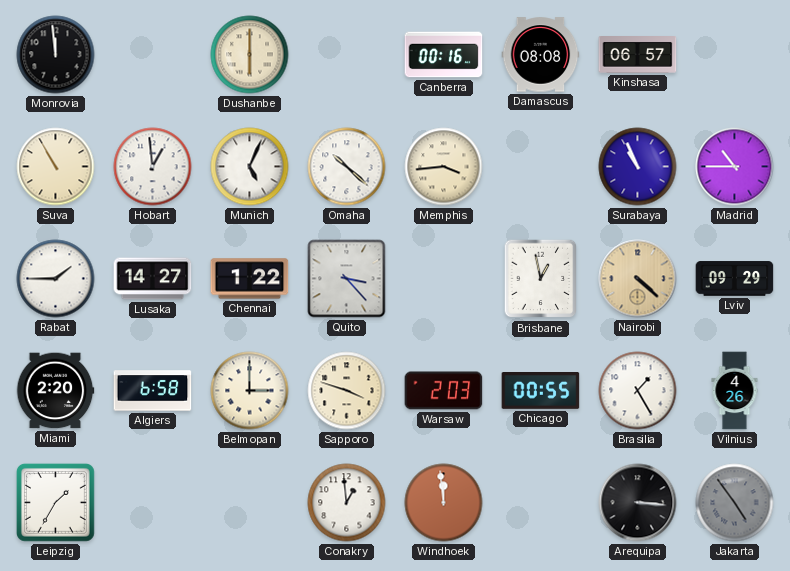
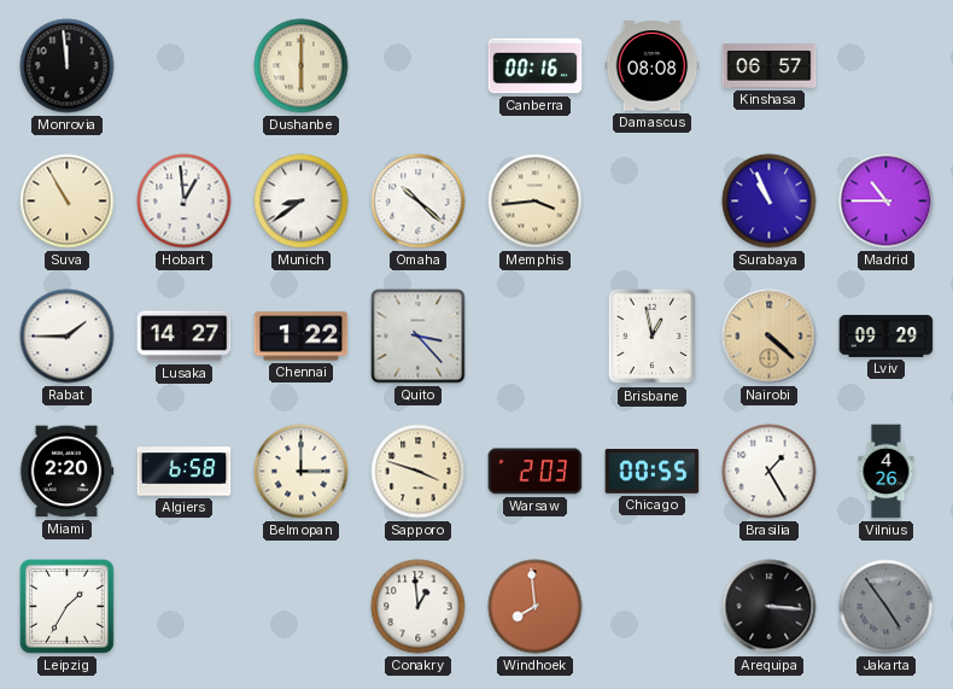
Munich: 5:04 -> 8:39
Windhoek: 11:59 -> 7:59
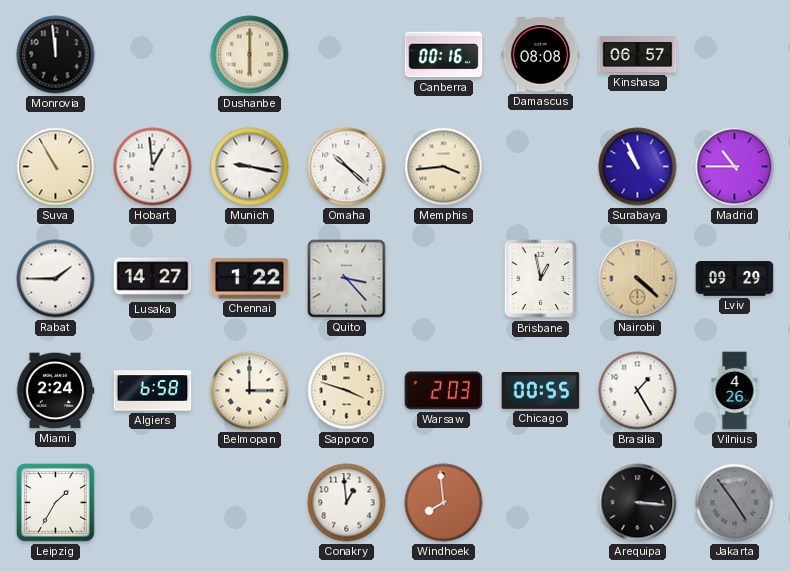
Munich: 8:39 -> 9:17
Miami: 2:20 -> 2:24
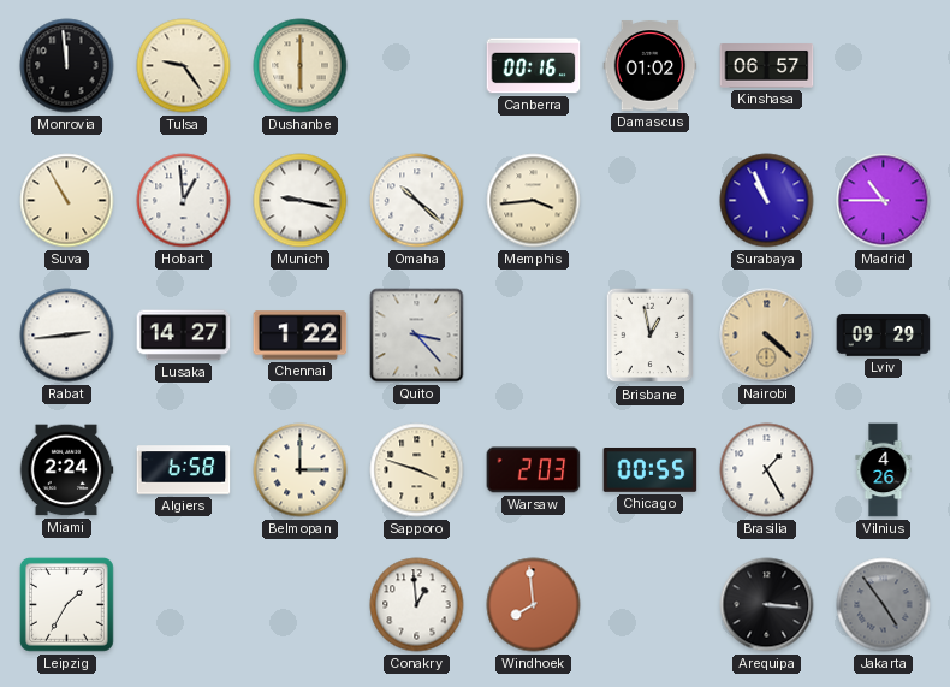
Tulsa: none -> 9:24
Damascus: 08:08 -> 01:02
Rabat: 1:45 -> 2:44
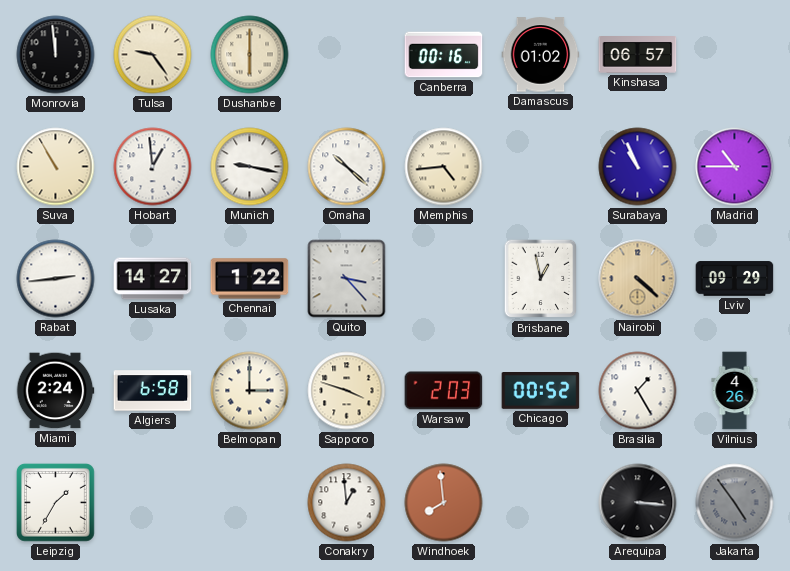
Memphis: 3:44 -> 4:44
Chicago: 00:55 -> 00:52
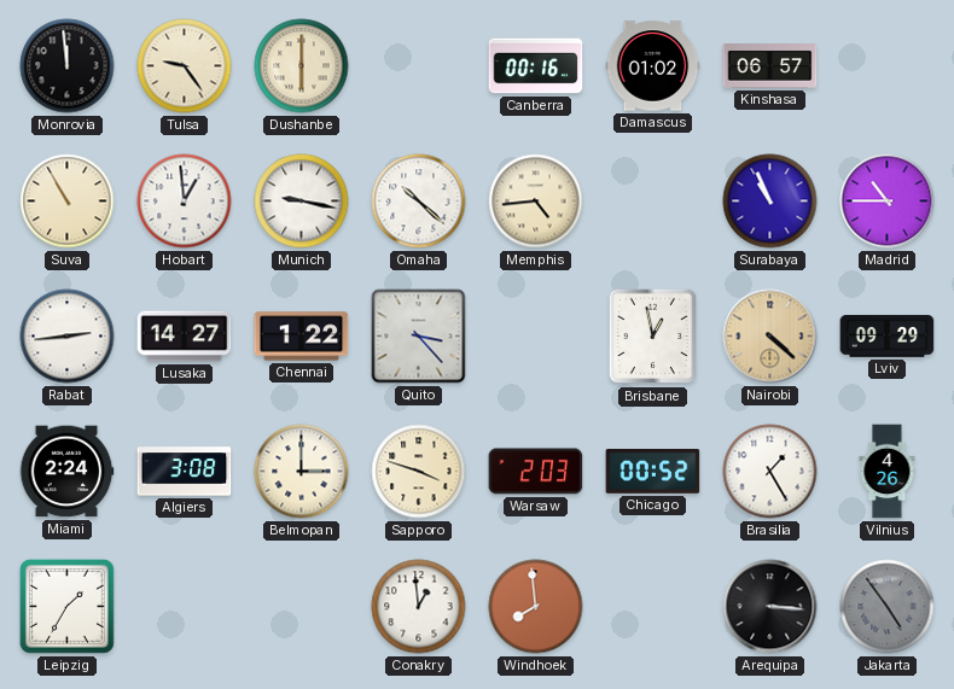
Algiers: 6:58 -> 3:08
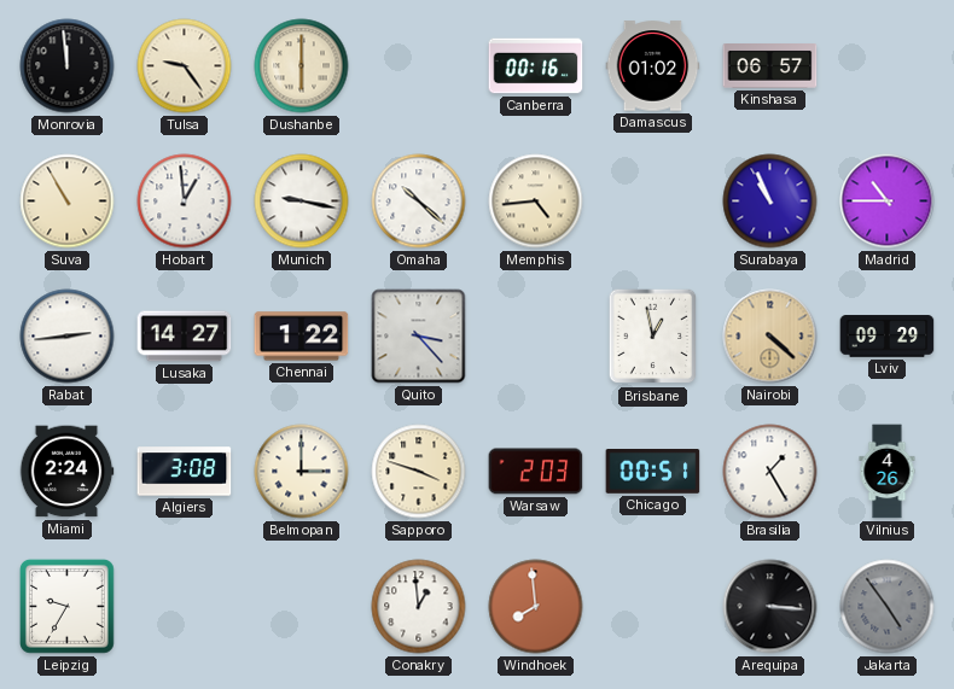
Chicago: 00:52 -> 00:51
Leipzig: 1:35 -> 9:35
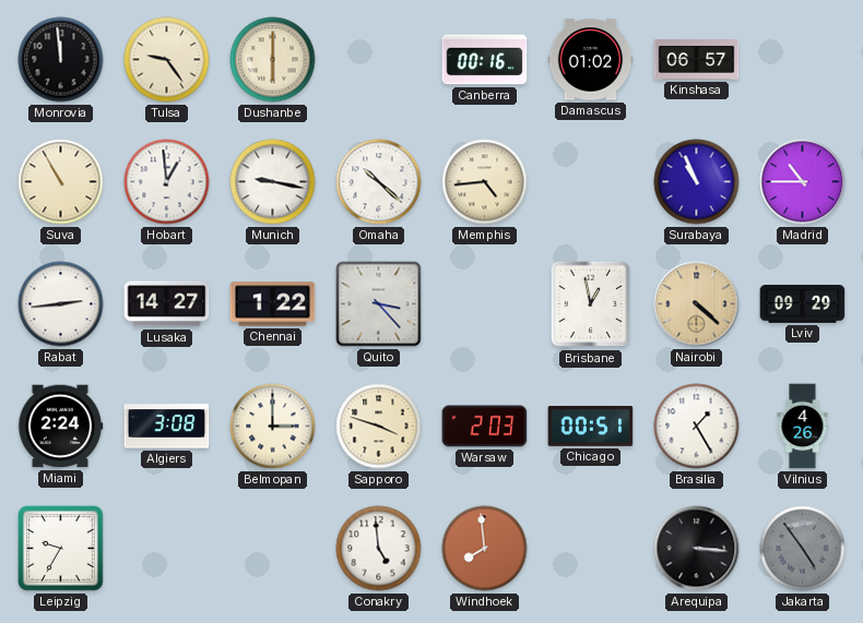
Conakry: 12:59 -> 4:59
